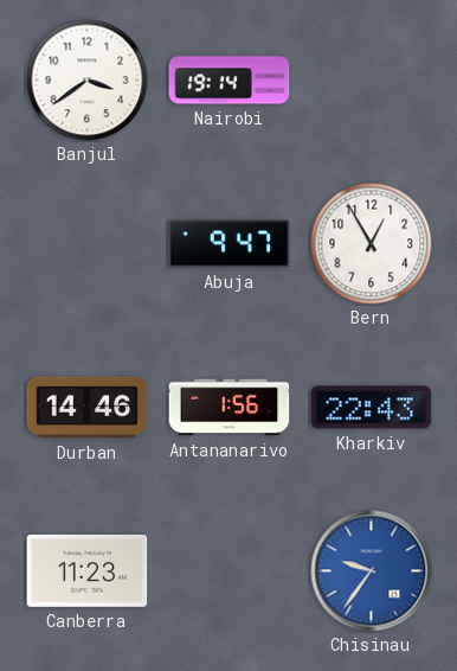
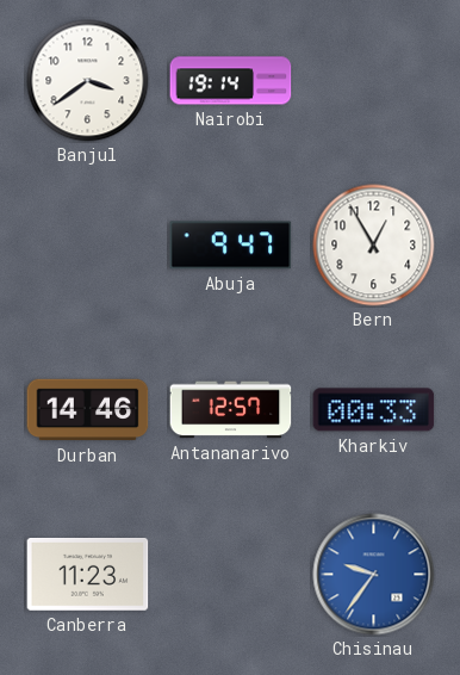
Antananarivo: 1:56 -> 12:57
Kharkiv: 22:43 -> 00:33
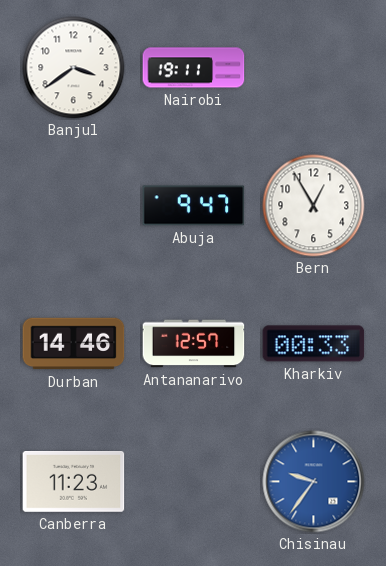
Nairobi: 19:14 -> 19:11
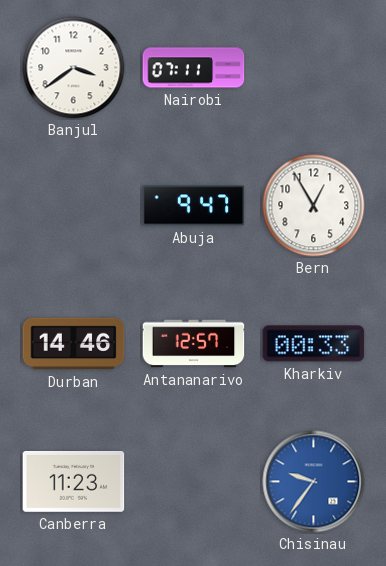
Nairobi: 19:11 -> 07:11
